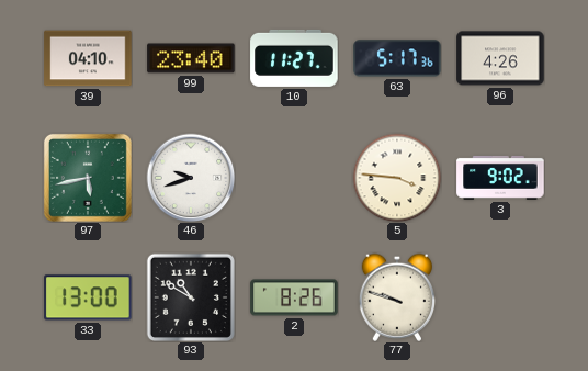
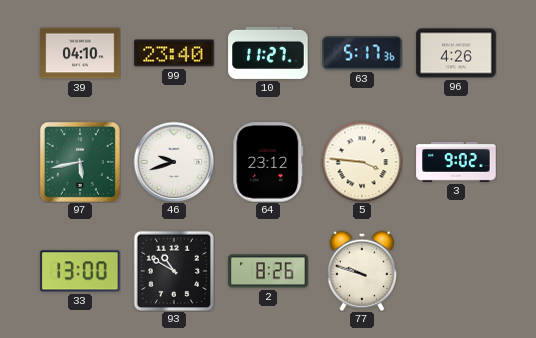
64: none -> 23:12
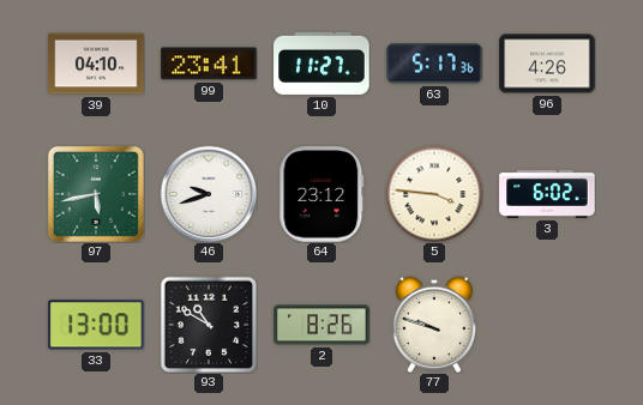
99: 23:40 -> 23:41
3: 9:02 -> 6:02
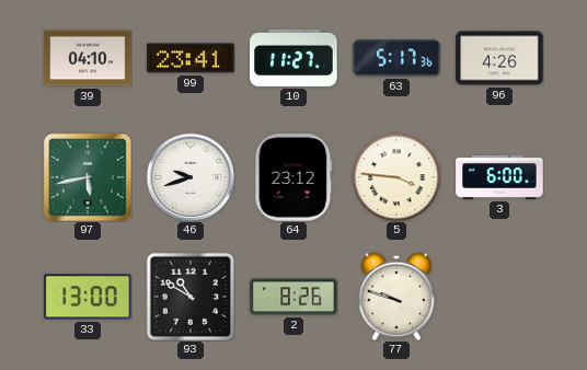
3: 6:02 -> 6:00
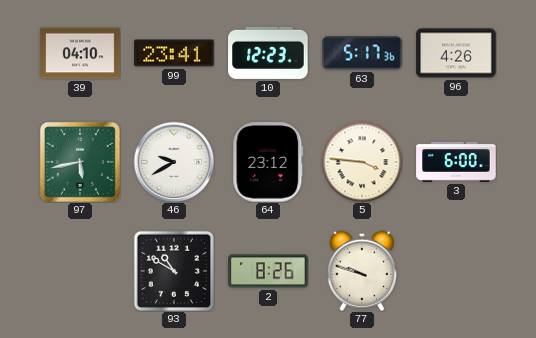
10: 11:27 -> 12:23
46: 9:42 -> 9:40
33: 13:00 -> none
